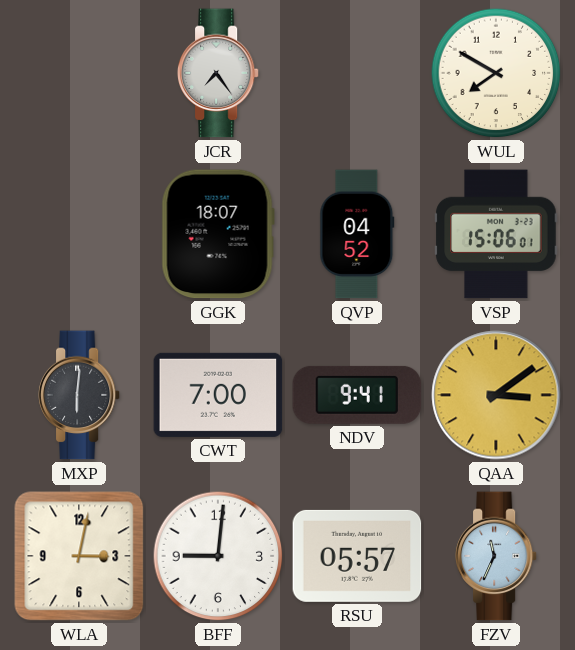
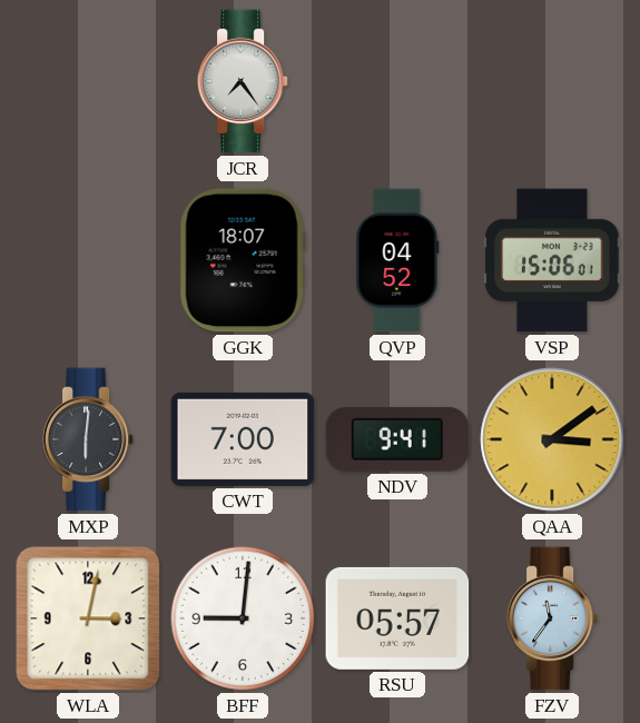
WUL: 7:50 -> none
FZV: 11:34 -> 11:36
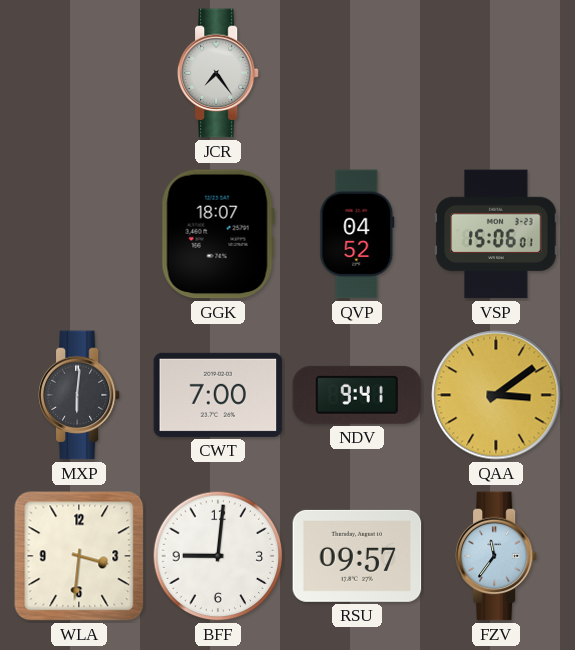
WLA: 3:02 -> 3:31
RSU: 05:57 -> 09:57
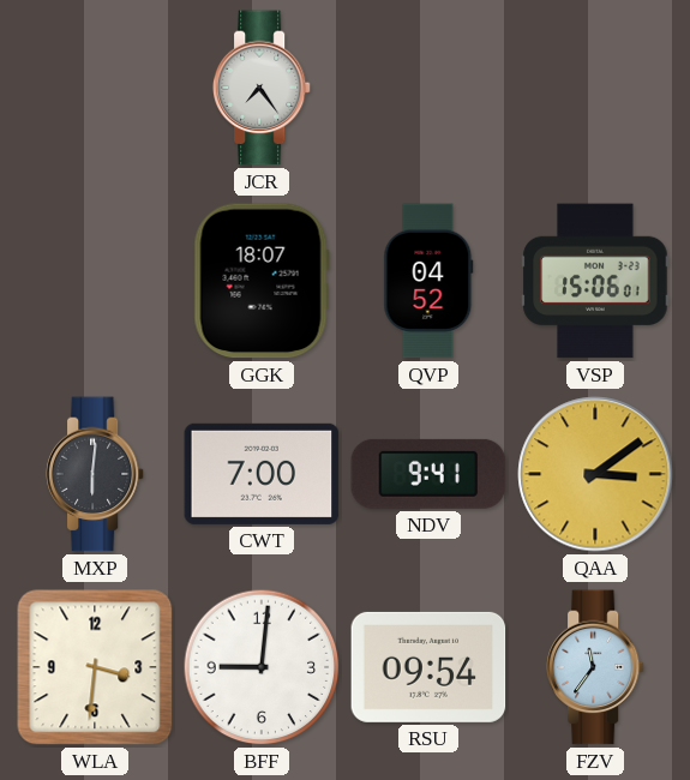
RSU: 09:57 -> 09:54
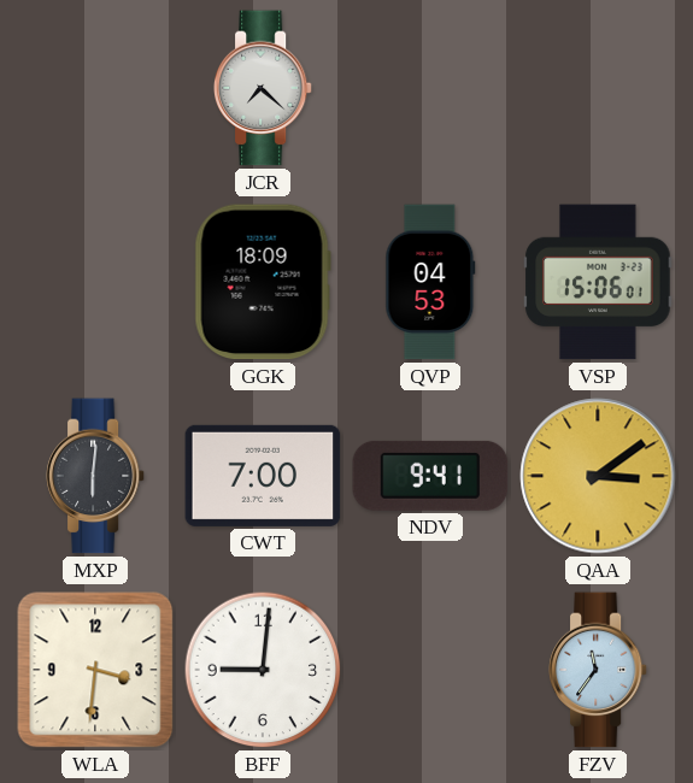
JCR: 7:24 -> 7:22
GGK: 18:07 -> 18:09
QVP: 04:52 -> 04:53
RSU: 09:54 -> none
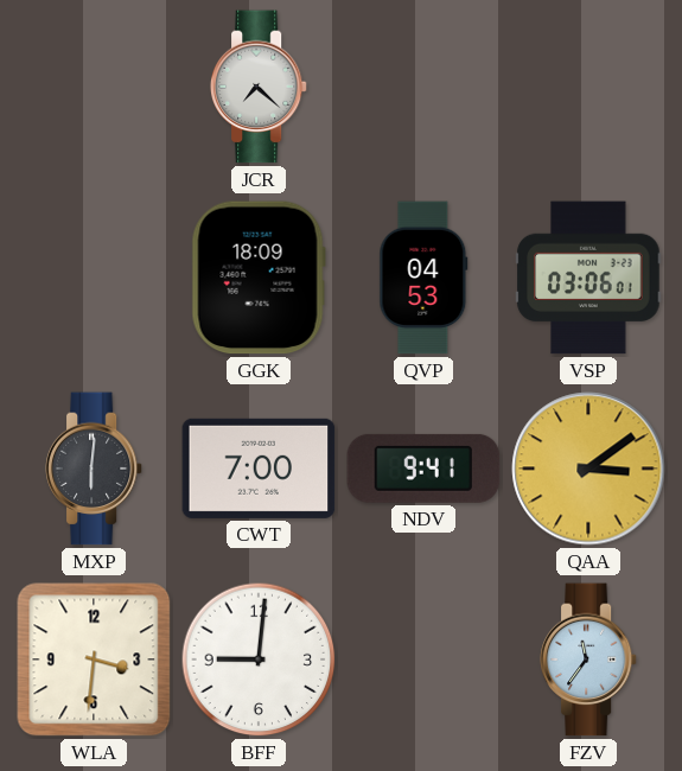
VSP: 15:06 -> 03:06
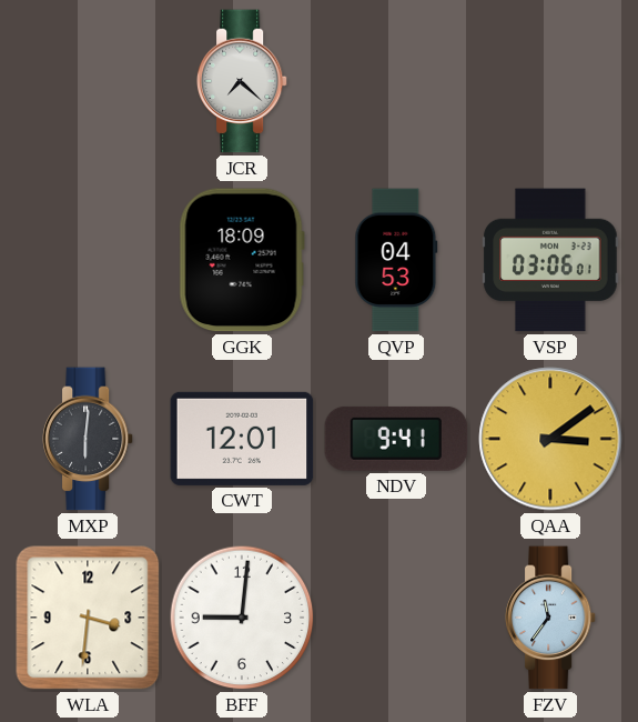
CWT: 7:00 -> 12:01
